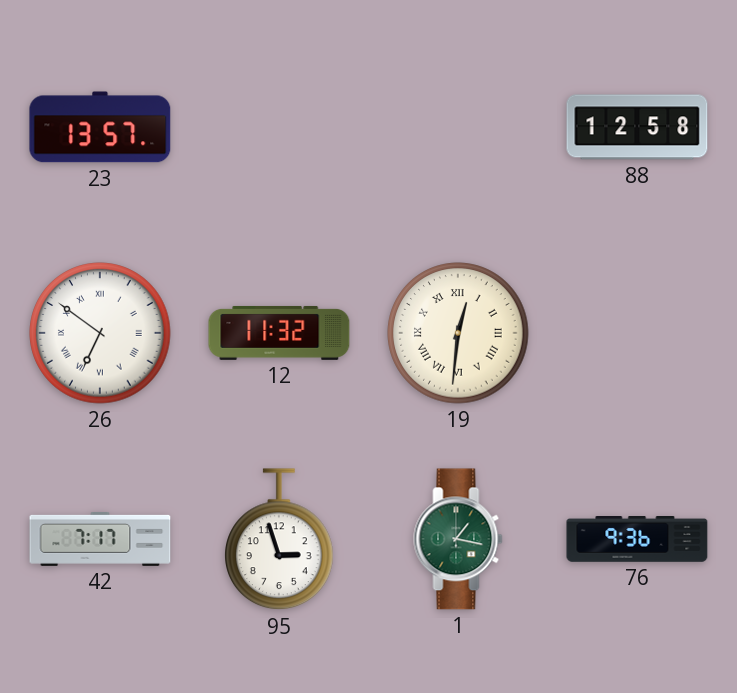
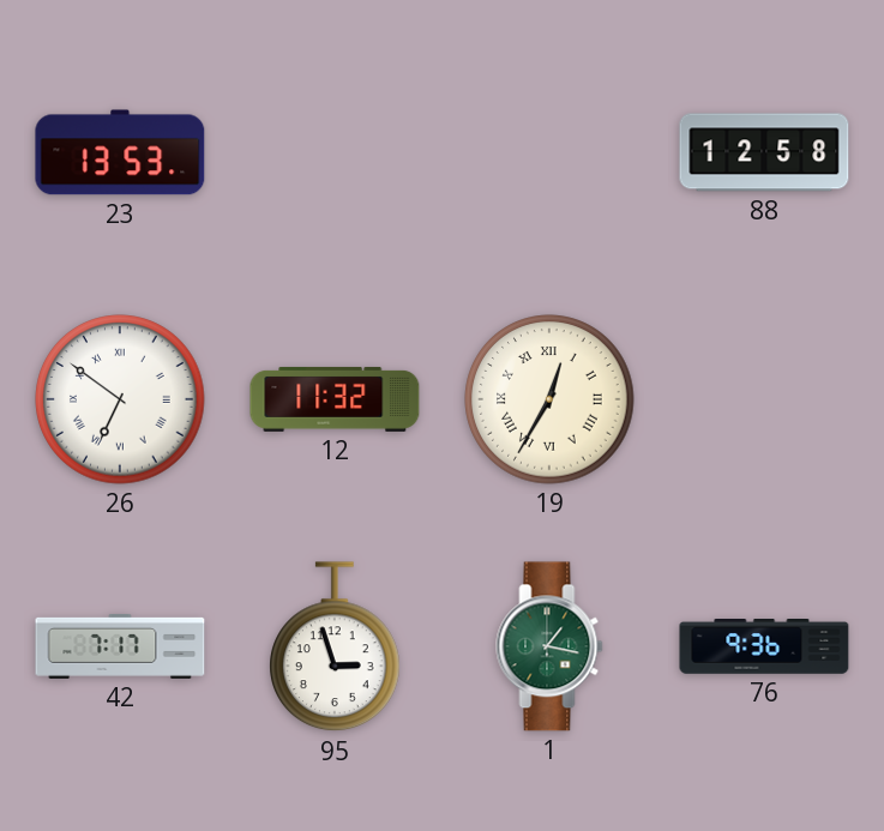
23: 13:57 -> 13:53
19: 12:31 -> 12:35
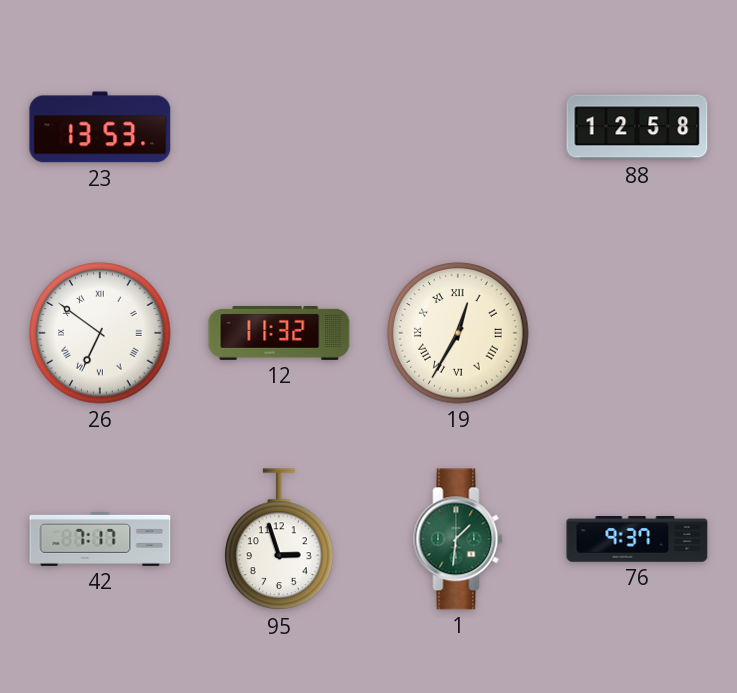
1: 1:17 -> 1:31
76: 9:36 -> 9:37
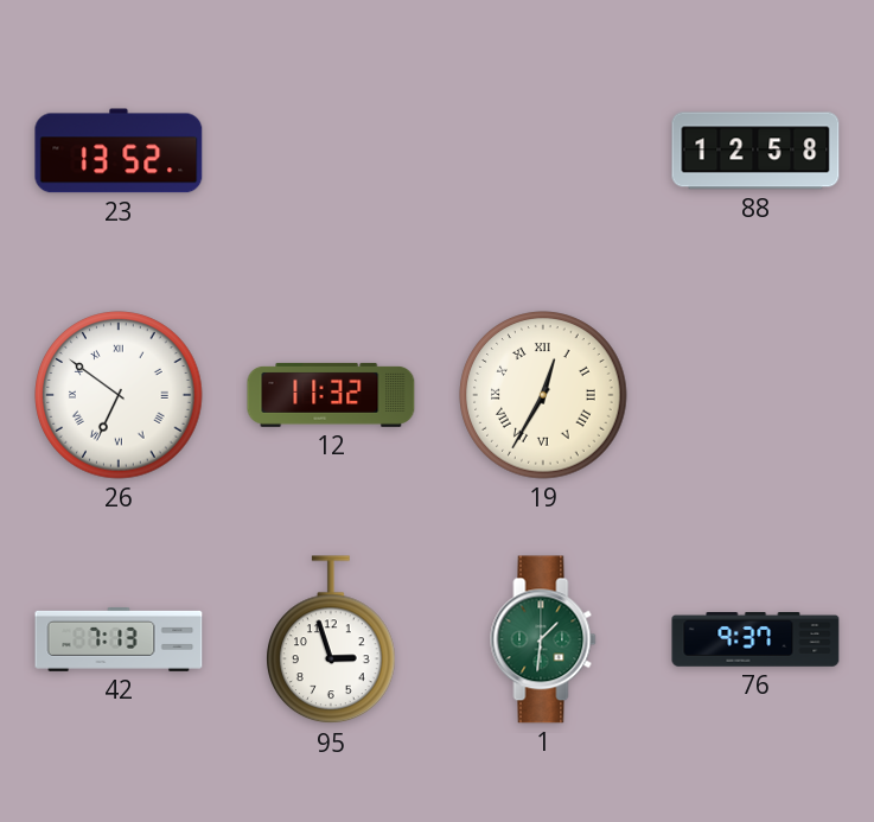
23: 13:53 -> 13:52
42: 7:17 -> 7:13
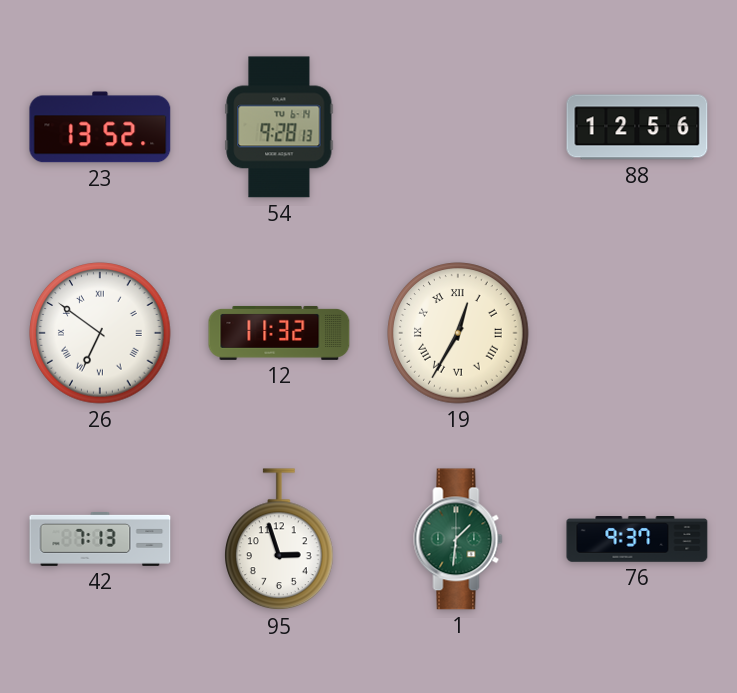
54: none -> 9:28
88: 12:58 -> 12:56
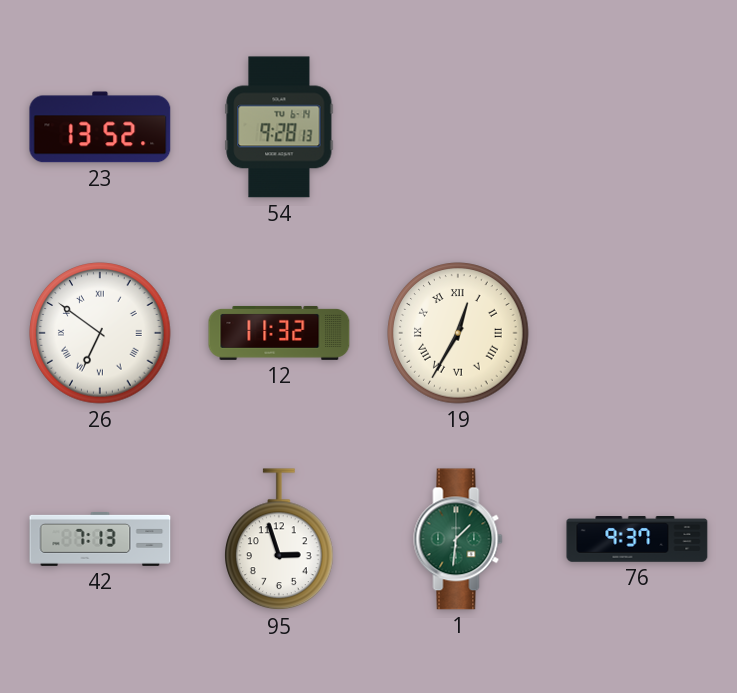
88: 12:56 -> none
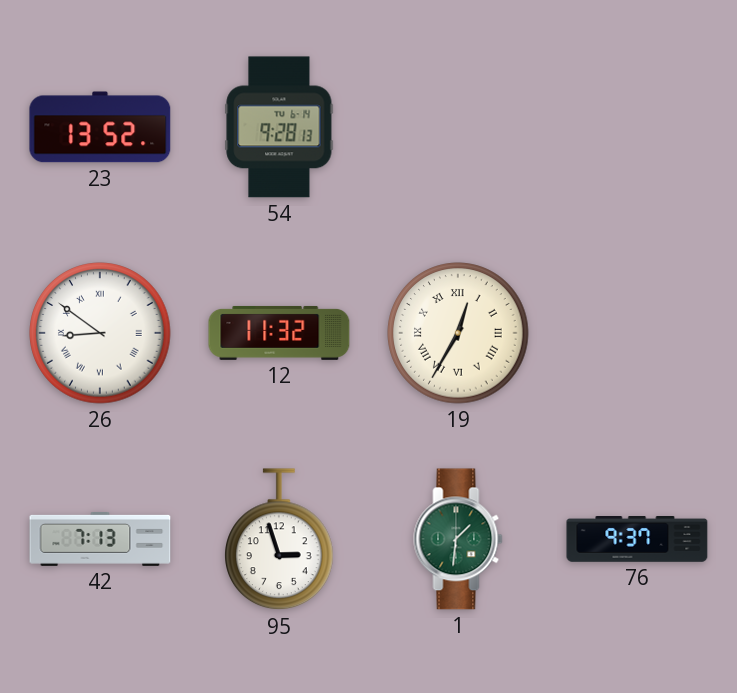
26: 6:51 -> 8:51
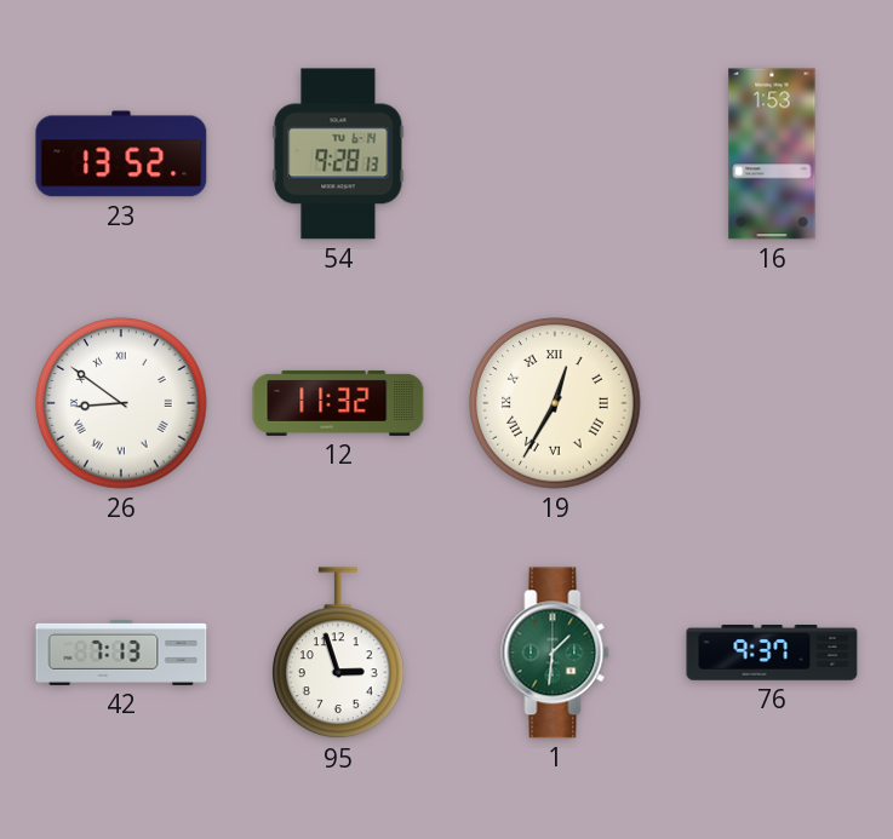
16: none -> 1:53
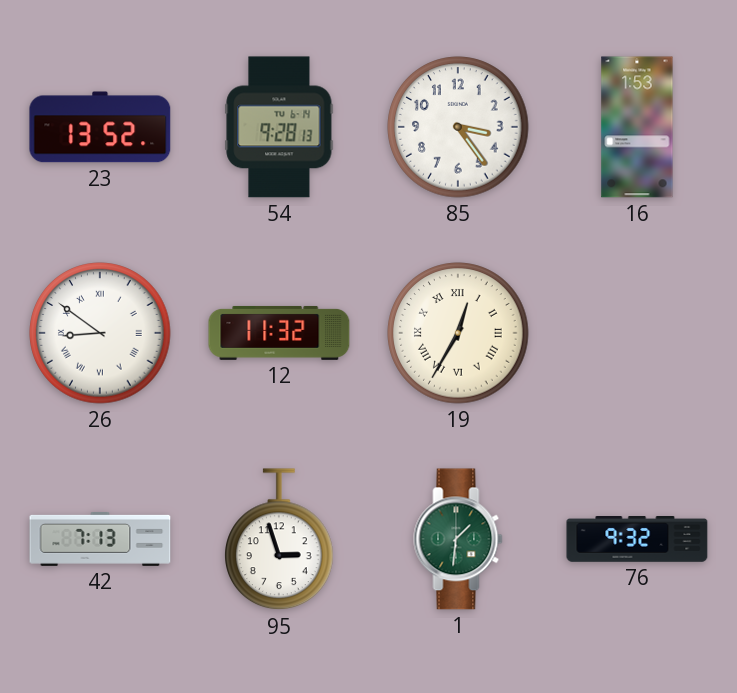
85: none -> 3:24
76: 9:37 -> 9:32
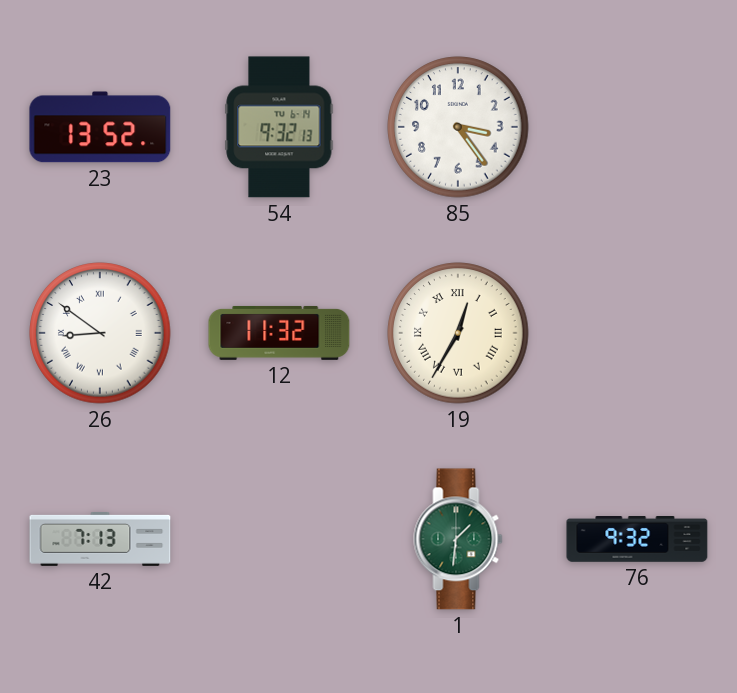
54: 9:28 -> 9:32
16: 1:53 -> none
95: 2:57 -> none
